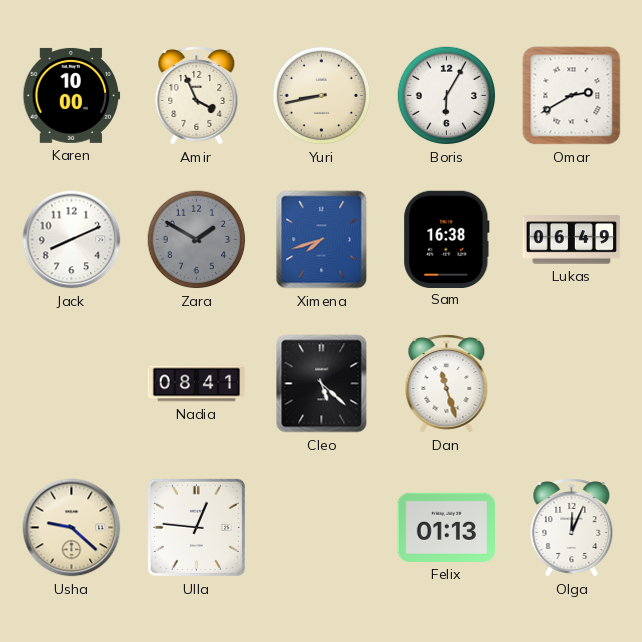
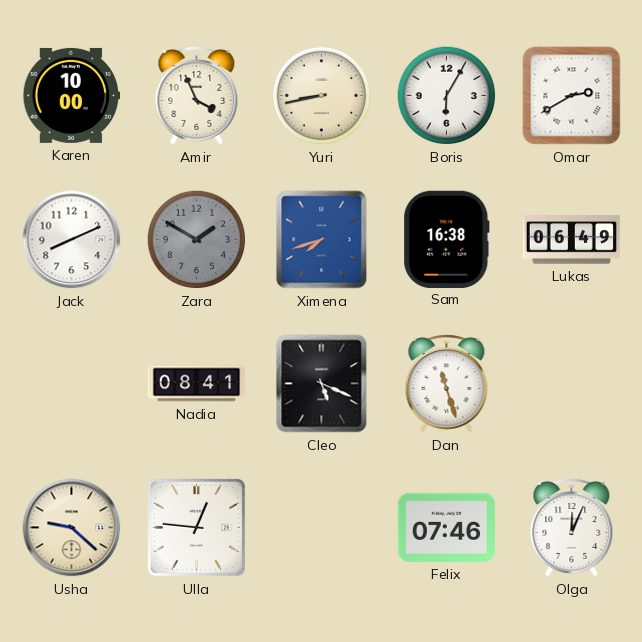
Cleo: 5:22 -> 5:19
Felix: 01:13 -> 07:46
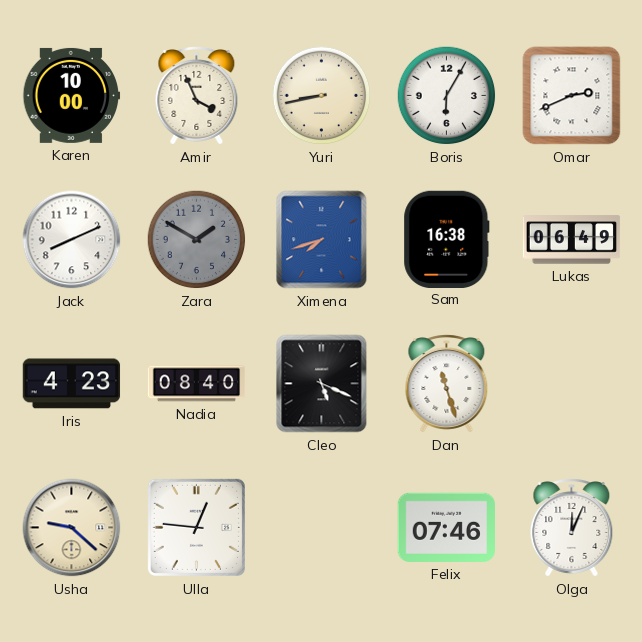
Omar: 2:40 -> 2:41
Iris: none -> 4:23
Nadia: 08:41 -> 08:40
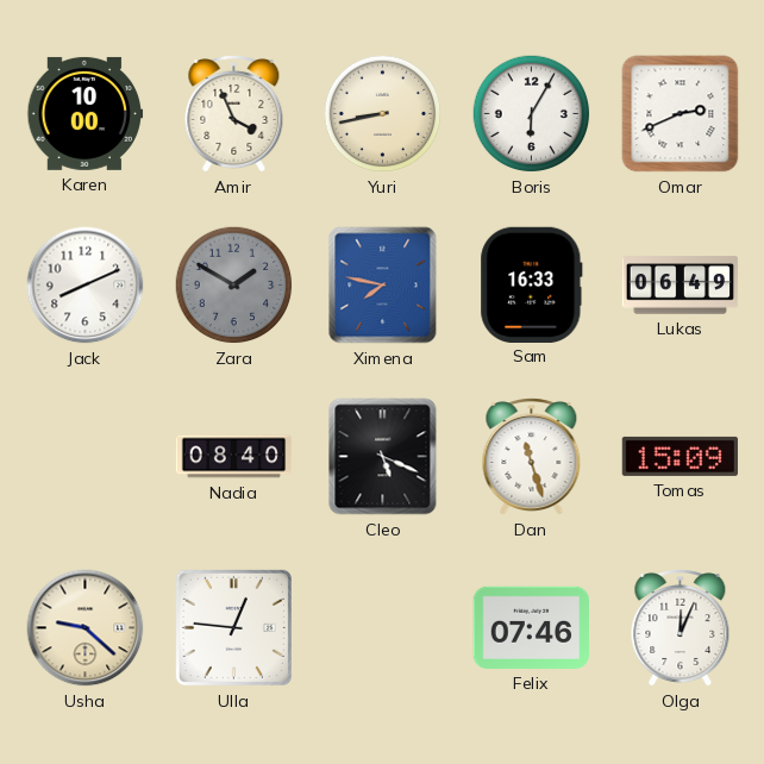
Ximena: 7:42 -> 7:47
Sam: 16:38 -> 16:33
Iris: 4:23 -> none
Tomas: none -> 15:09
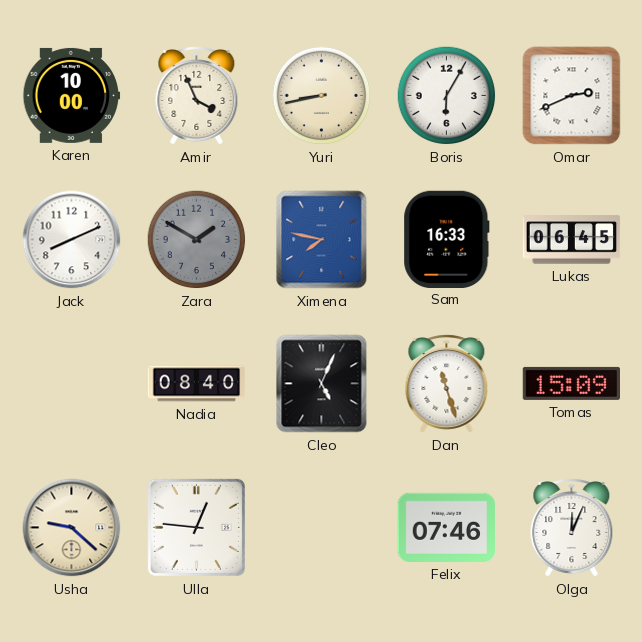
Lukas: 06:49 -> 06:45
Cleo: 5:19 -> 5:04
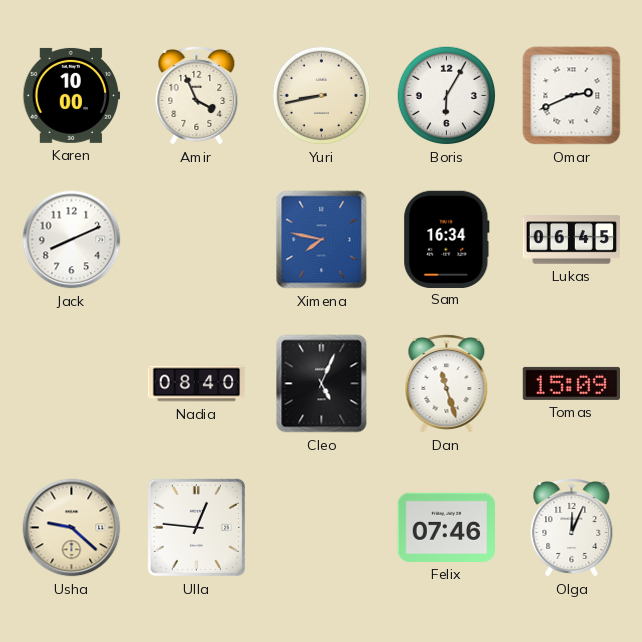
Zara: 1:50 -> none
Sam: 16:33 -> 16:34
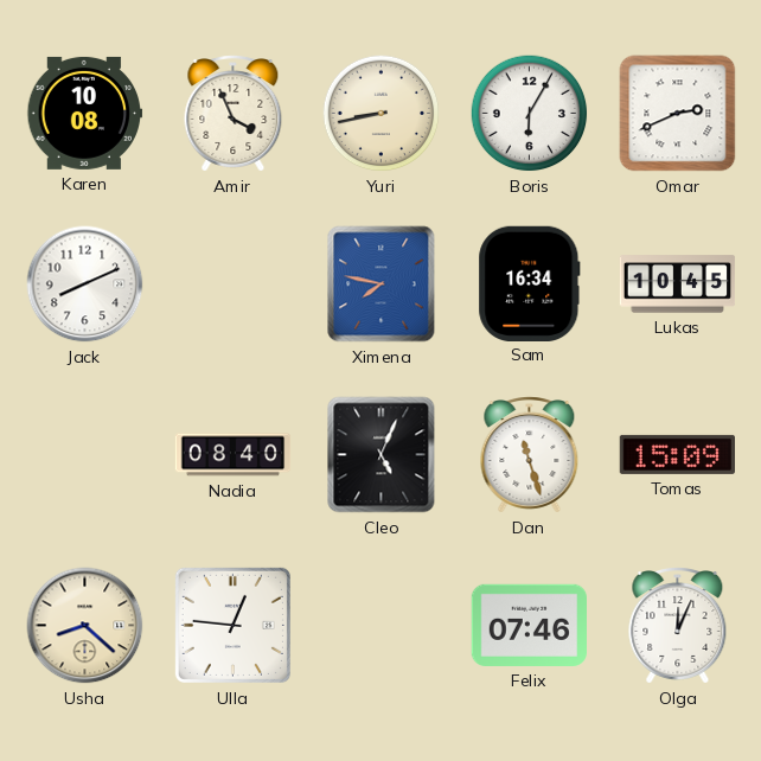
Karen: 10:00 -> 10:08
Lukas: 06:45 -> 10:45
Usha: 9:22 -> 8:22
